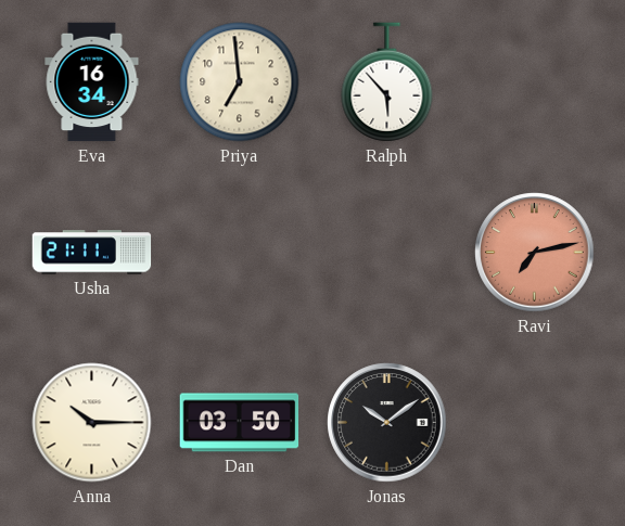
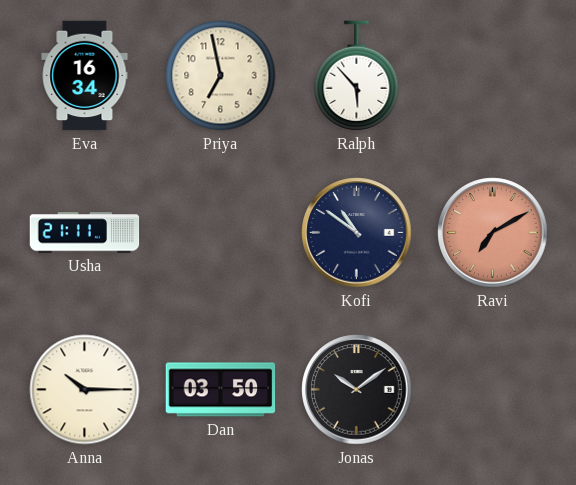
Priya: 6:59 -> 6:58
Kofi: none -> 10:51
Ravi: 7:13 -> 7:10
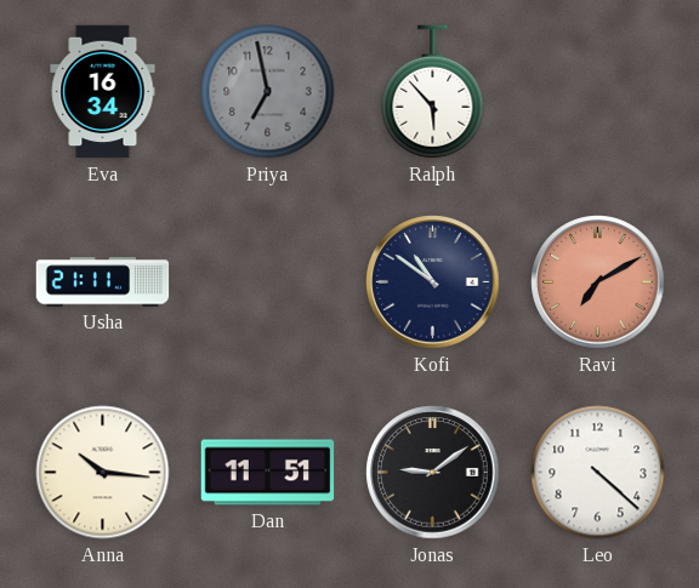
Priya dial: cream -> grey
Anna: 10:15 -> 10:16
Dan: 03:50 -> 11:51
Jonas: 10:09 -> 9:09
Leo: none -> 4:22
